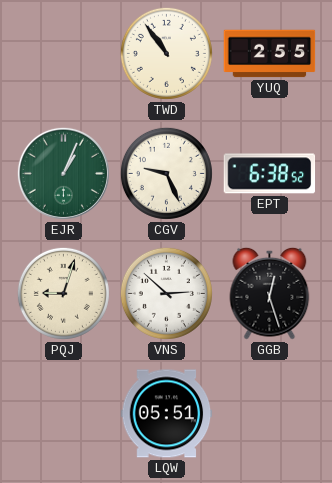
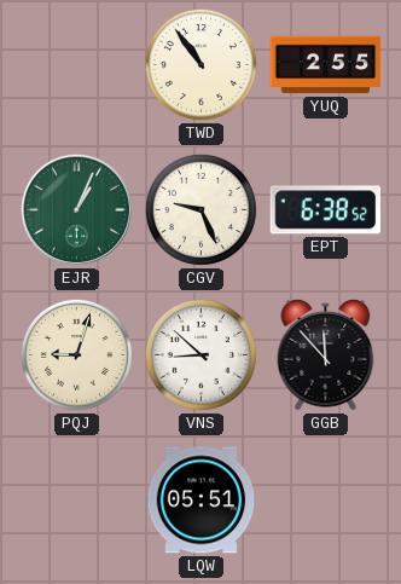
VNS: 2:52 -> 8:52
GGB: 12:27 -> 11:53
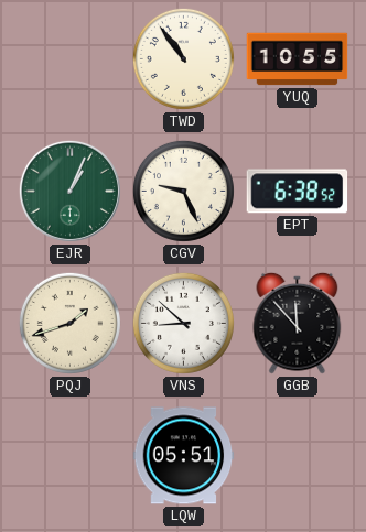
YUQ: 2:55 -> 10:55
PQJ: 9:03 -> 1:42
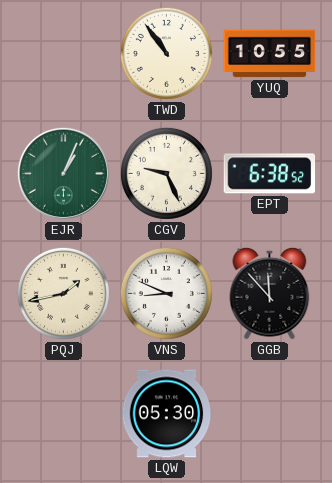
PQJ: 1:42 -> 1:43
VNS: 8:52 -> 8:49
LQW: 05:51 -> 05:30
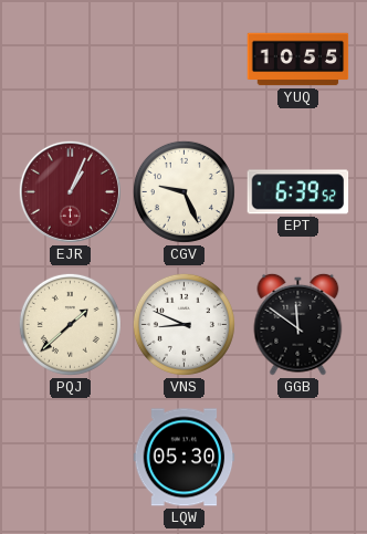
TWD: 10:54 -> none
EJR dial: green -> burgundy
EPT: 6:38 -> 6:39
PQJ: 1:43 -> 1:38
GGB: 11:53 -> 11:51
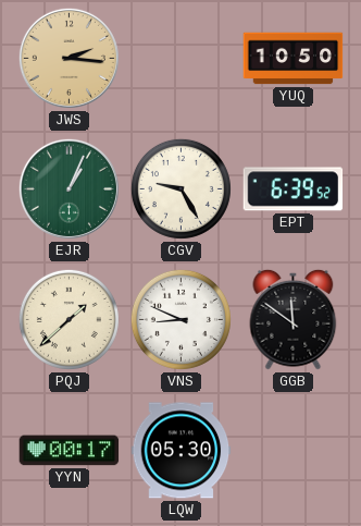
JWS: none -> 2:16
YUQ: 10:55 -> 10:50
EJR dial: burgundy -> green
CGV: 9:26 -> 9:25
YYN: none -> 00:17
